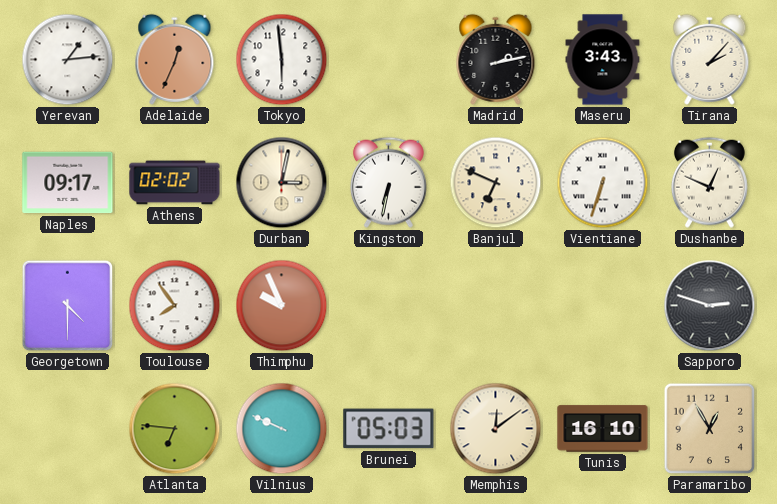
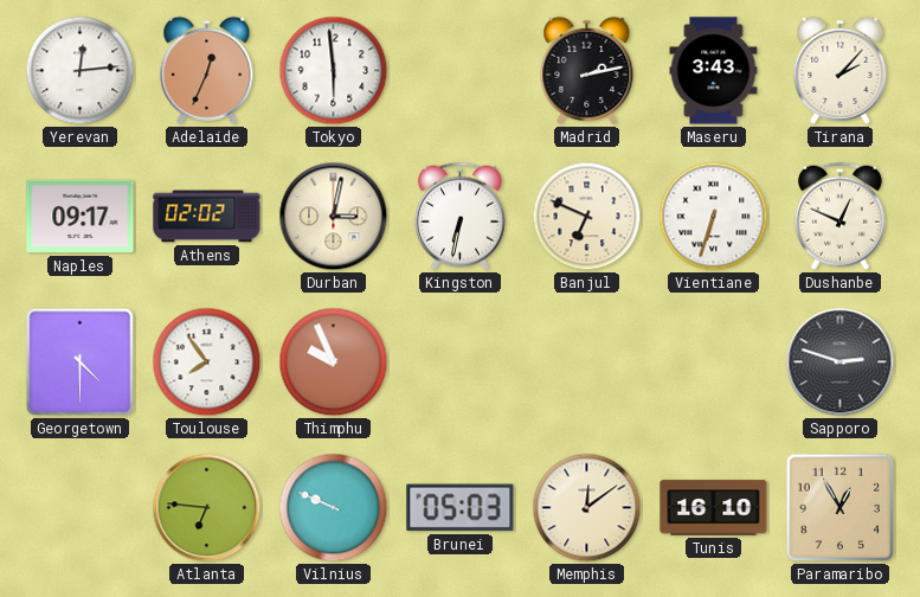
Yerevan: 1:14 -> 12:14
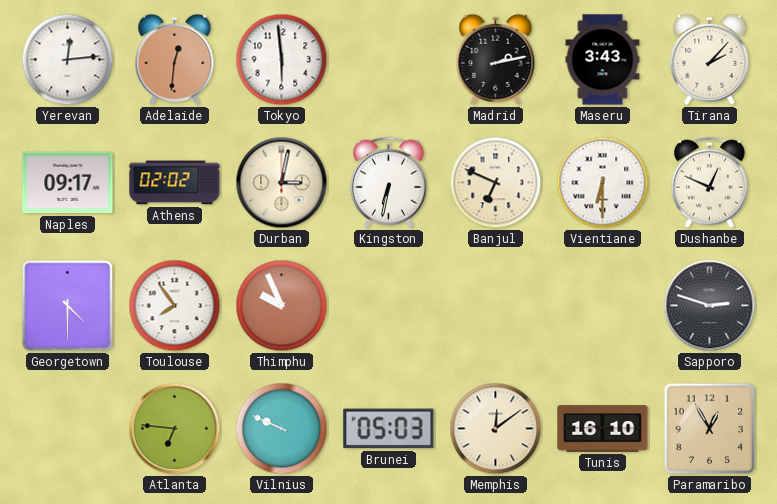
Adelaide: 12:34 -> 12:31
Vientiane: 6:33 -> 6:30
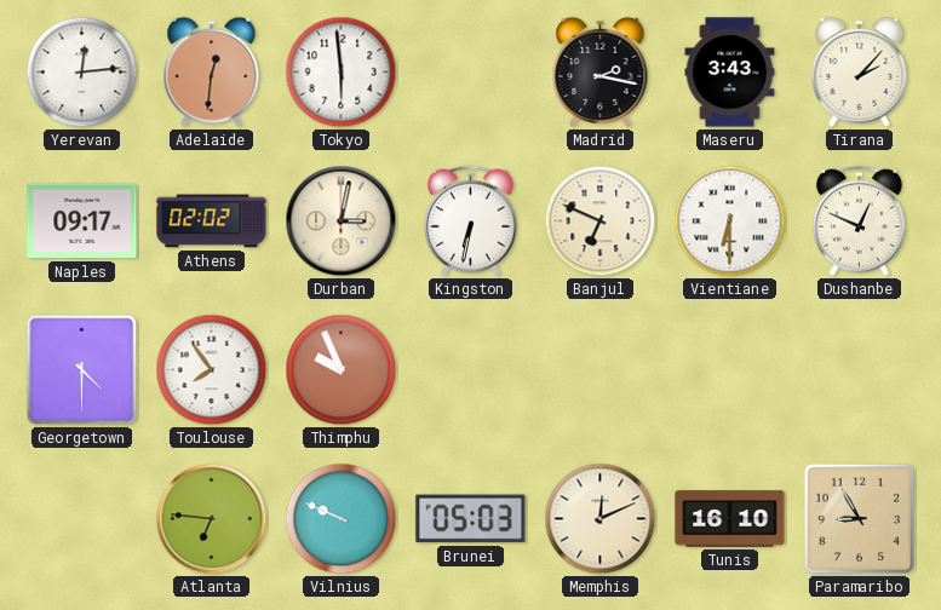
Madrid: 2:13 -> 2:17
Sapporo: 2:48 -> none
Memphis: 12:09 -> 12:11
Paramaribo: 12:55 -> 8:55
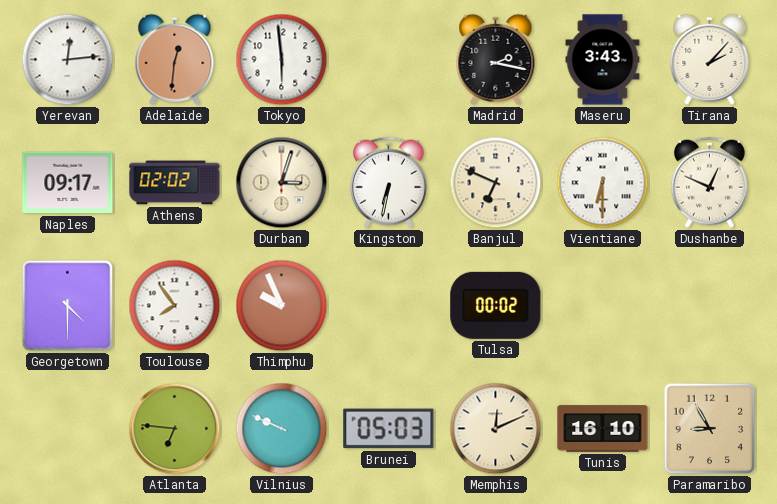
Durban: 3:02 -> 3:03
Tulsa: none -> 00:02
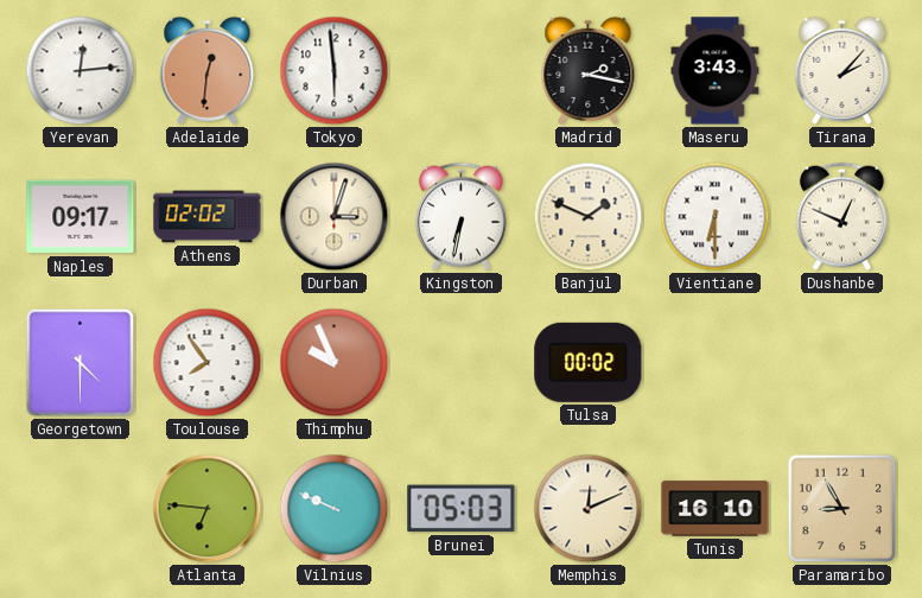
Banjul: 6:49 -> 1:49
